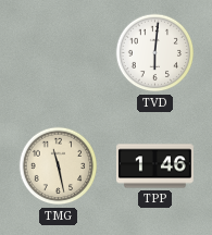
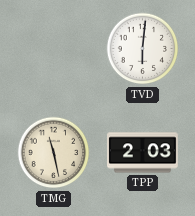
TPP: 1:46 -> 2:03
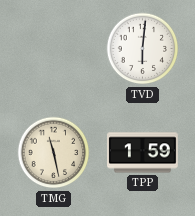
TPP: 2:03 -> 1:59
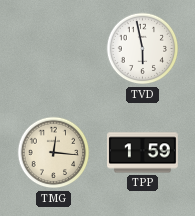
TVD: 6:01 -> 5:58
TMG: 11:28 -> 12:16
